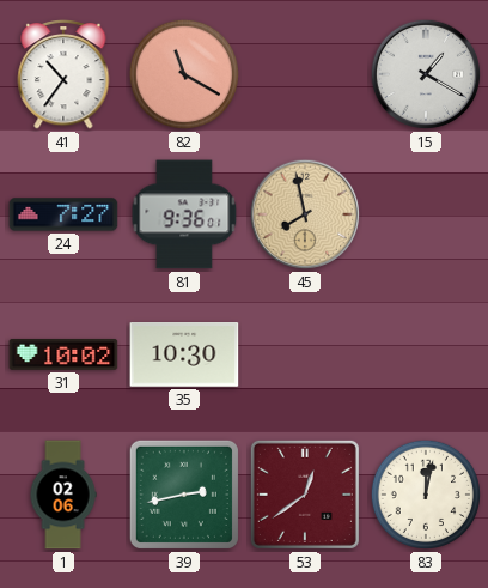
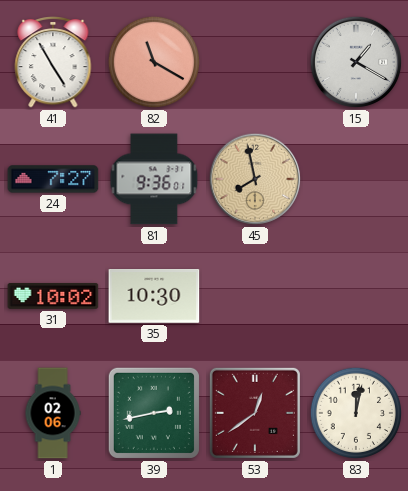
41: 10:36 -> 4:55
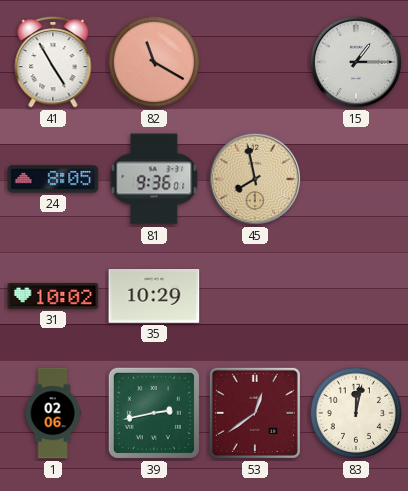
15: 1:20 -> 1:15
24: 7:27 -> 8:05
35: 10:30 -> 10:29
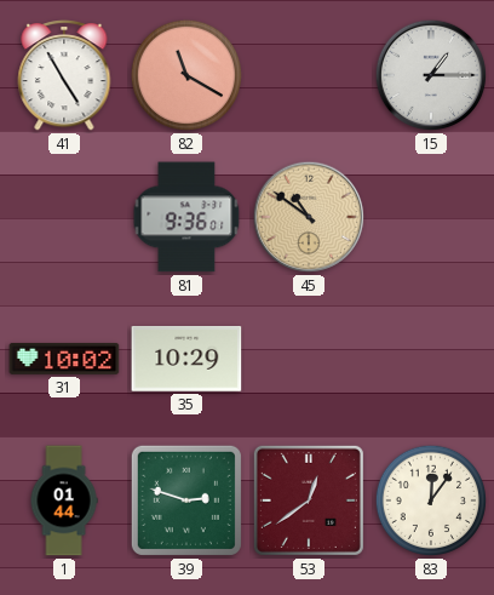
24: 8:05 -> none
45: 7:58 -> 10:51
1: 02:06 -> 01:44
39: 2:43 -> 2:48
83: 12:02 -> 12:06
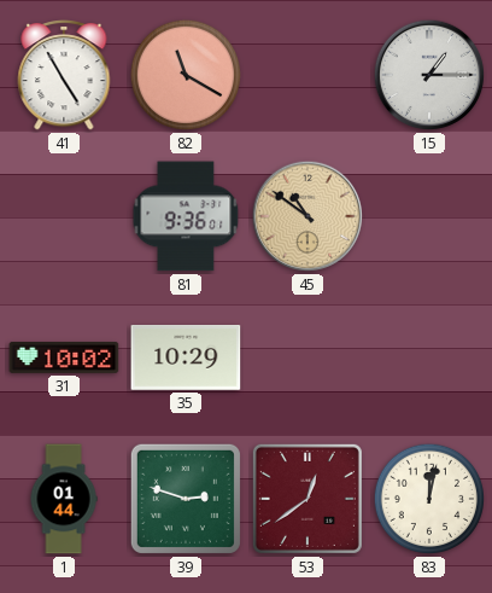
83: 12:06 -> 12:02
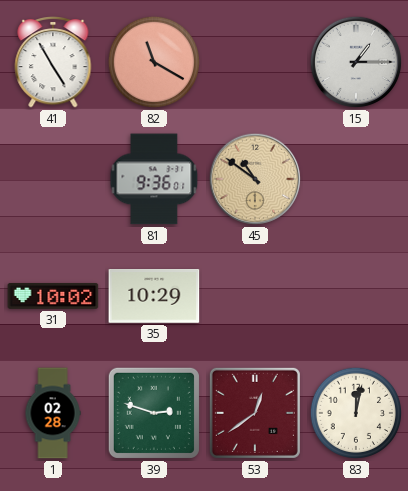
1: 01:44 -> 02:28
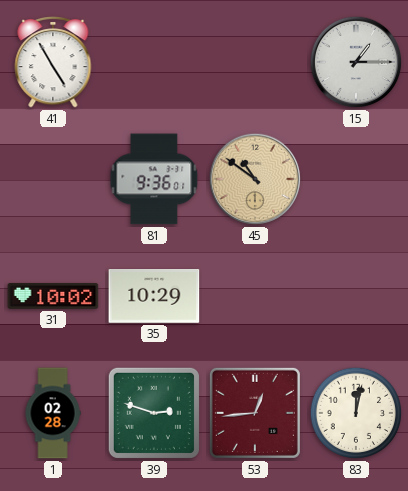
82: 11:20 -> none
53: 12:39 -> 12:44
